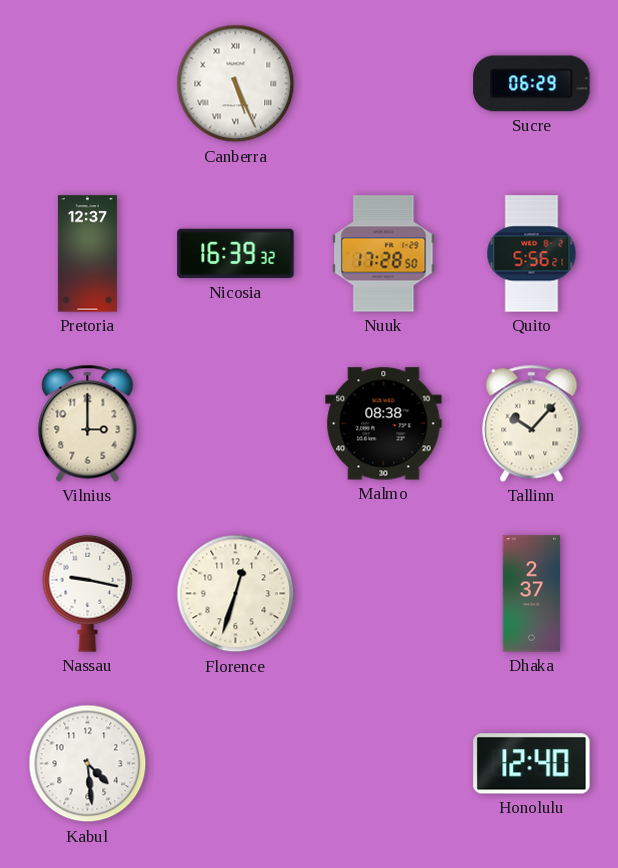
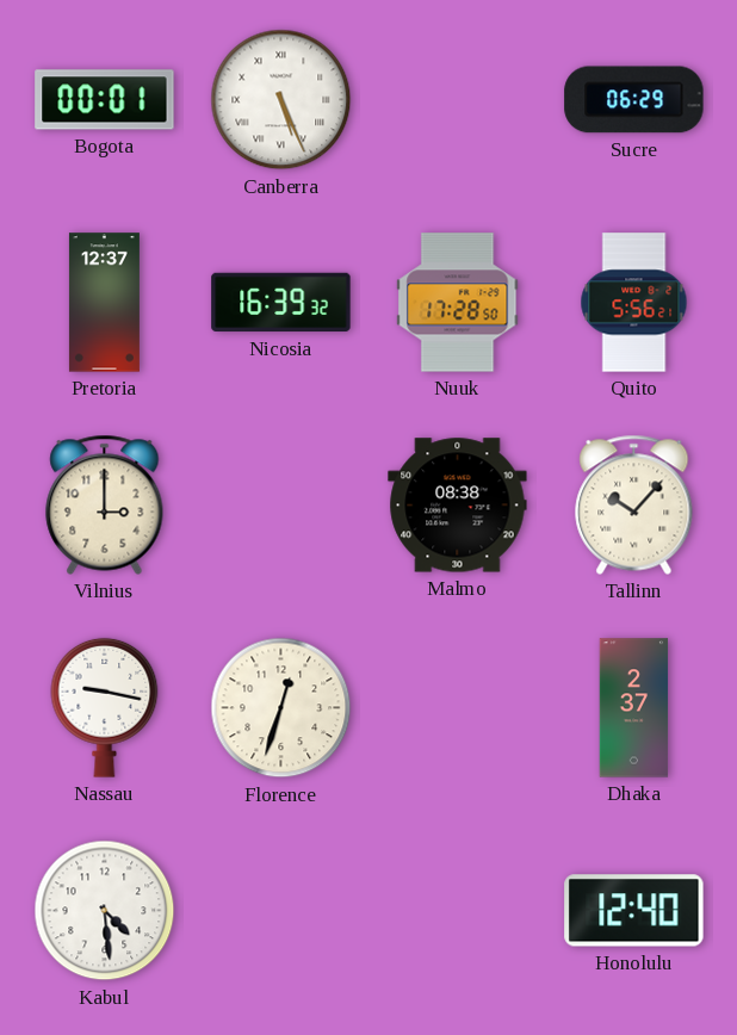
Bogota: none -> 00:01
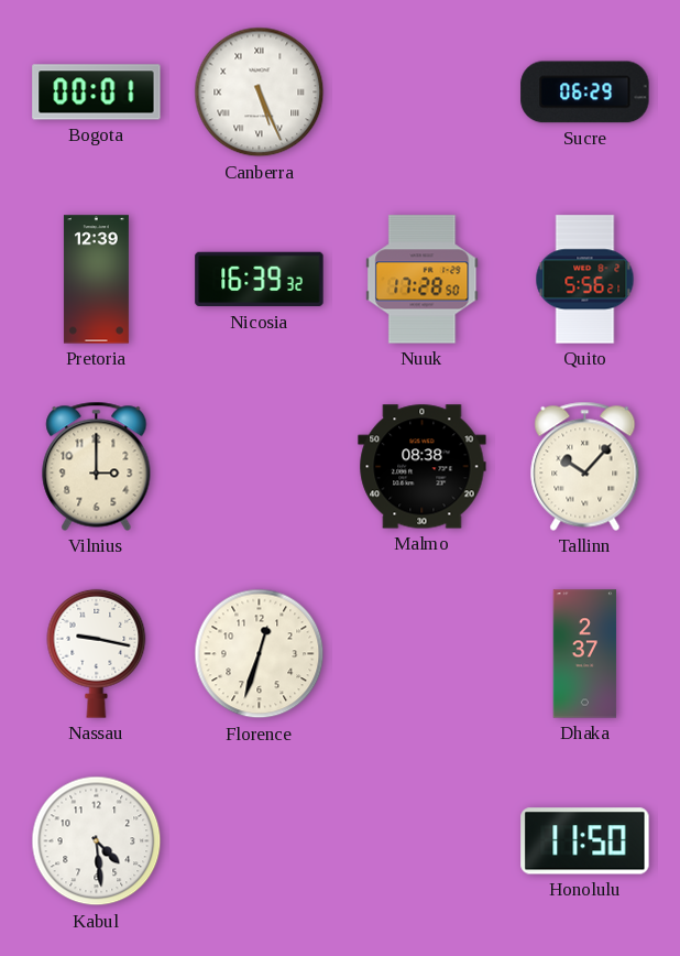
Pretoria: 12:37 -> 12:39
Honolulu: 12:40 -> 11:50
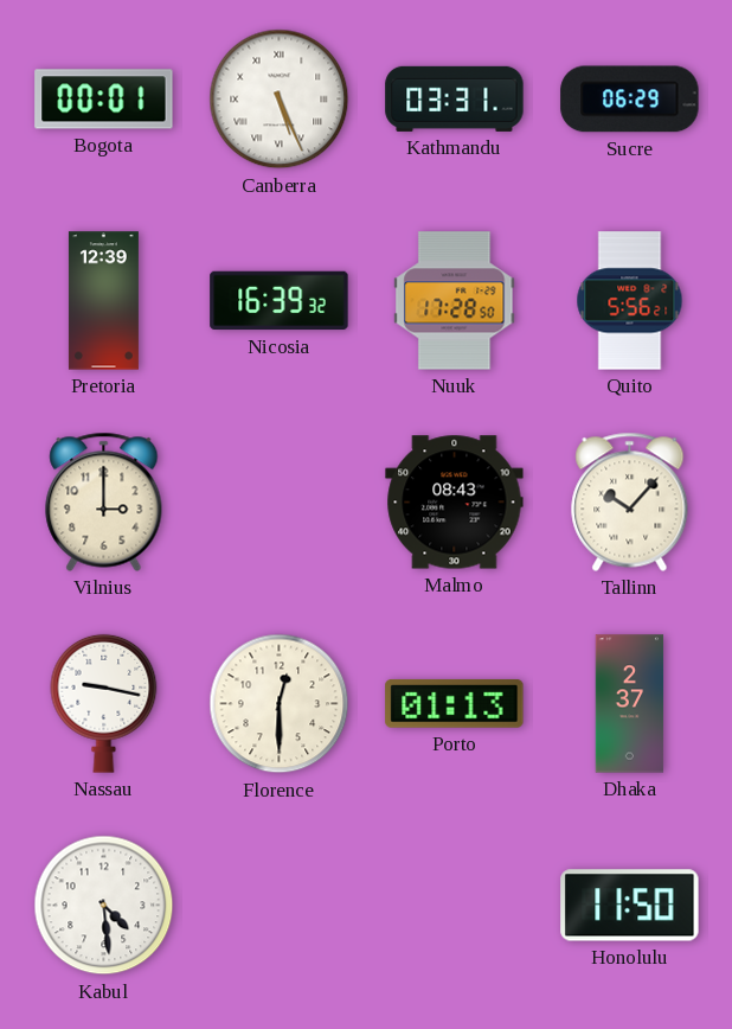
Kathmandu: none -> 03:31
Malmo: 08:38 -> 08:43
Florence: 12:33 -> 12:30
Porto: none -> 01:13
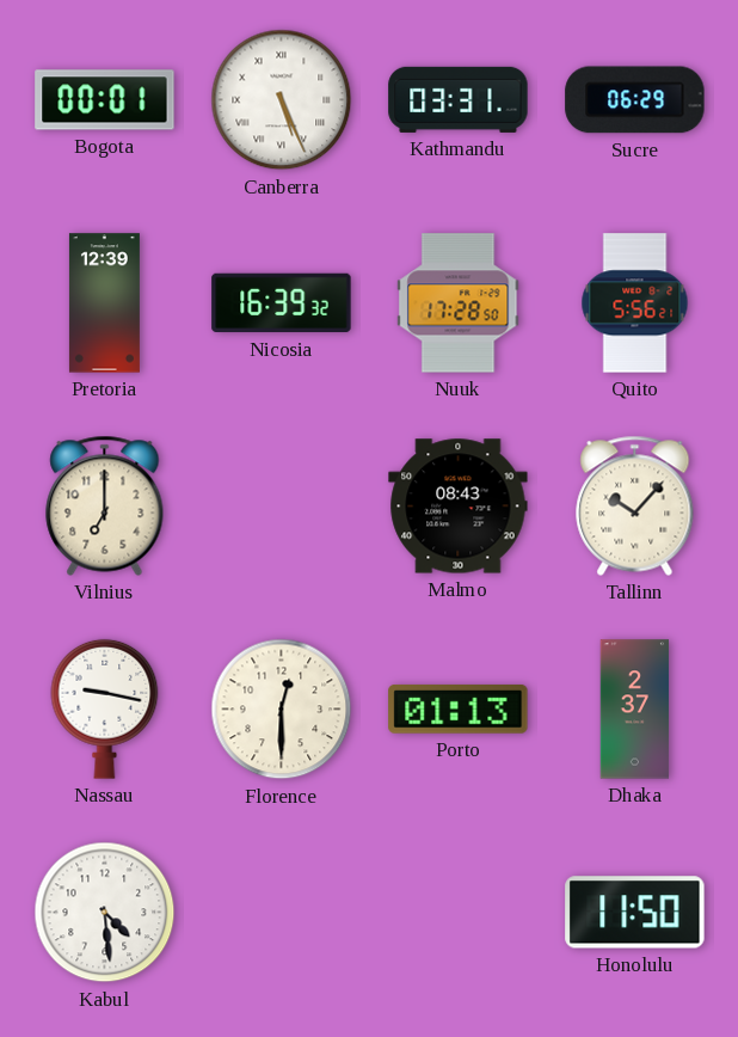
Vilnius: 3:00 -> 7:00
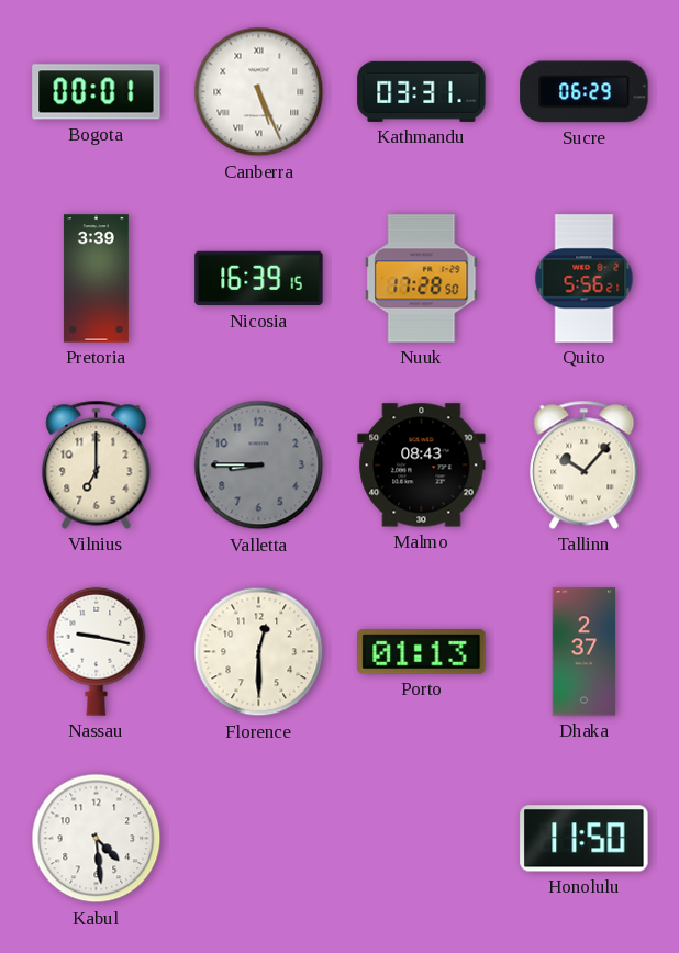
Pretoria: 12:39 -> 3:39
Nicosia: 16:39:32 -> 16:39:15
Valletta: none -> 8:45
